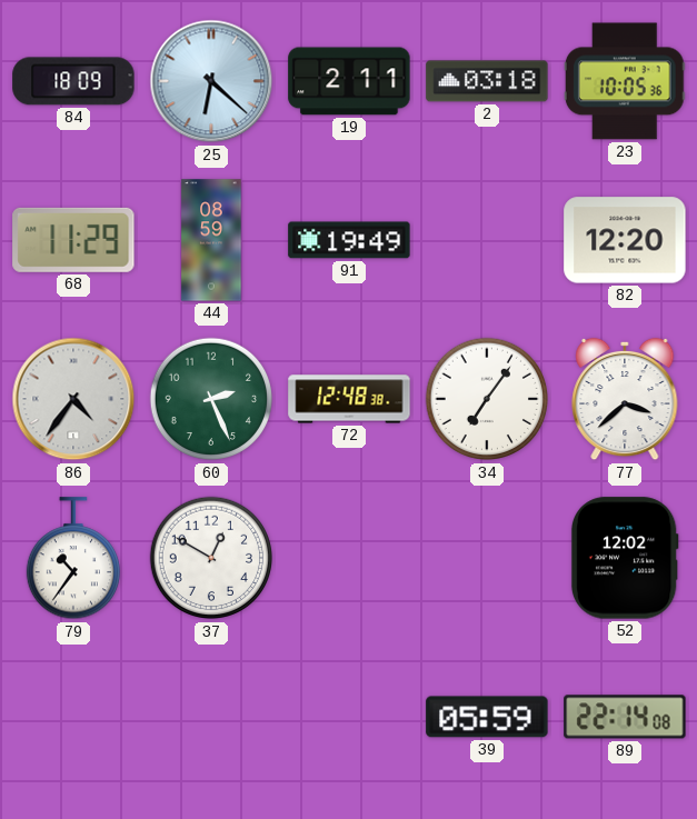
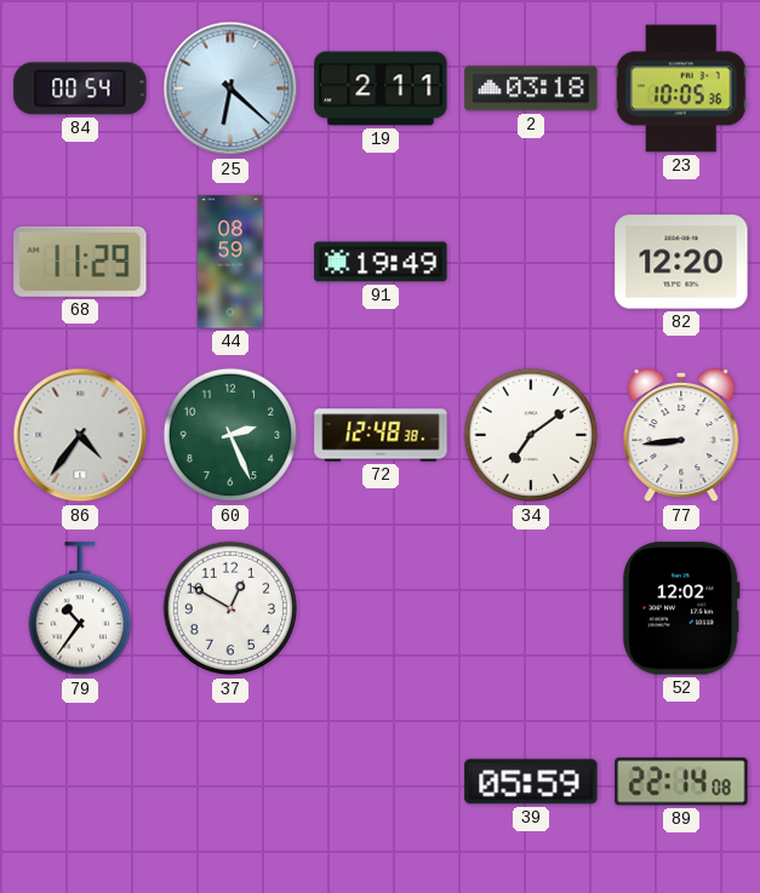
84: 18:09 -> 00:54
34: 7:06 -> 7:09
77: 3:38 -> 8:44
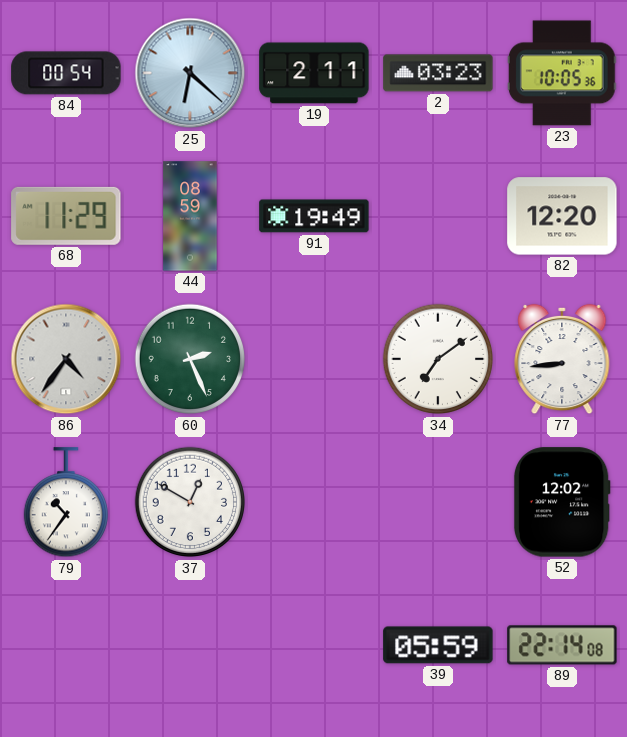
2: 03:18 -> 03:23
72: 12:48 -> none
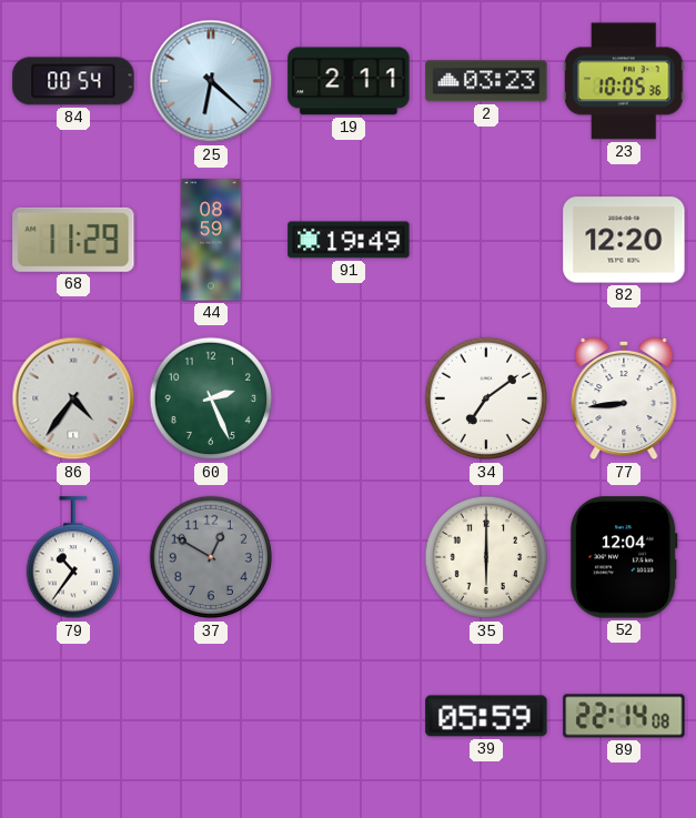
37 dial: white -> grey
35: none -> 6:00
52: 12:02 -> 12:04
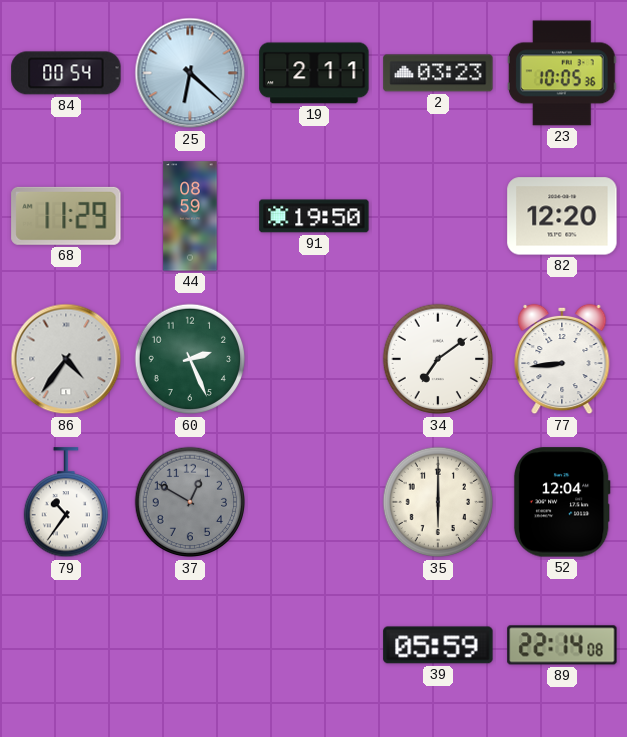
91: 19:49 -> 19:50
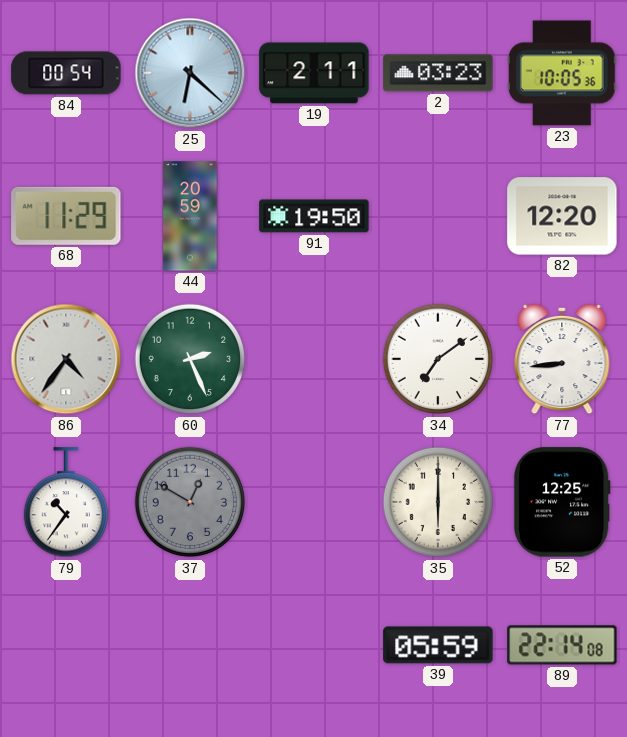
44: 08:59 -> 20:59
52: 12:04 -> 12:25
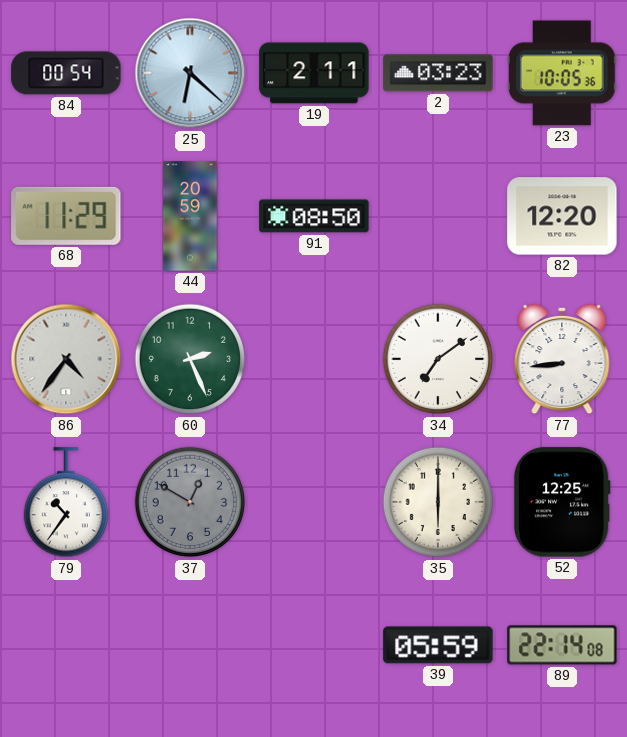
91: 19:50 -> 08:50
